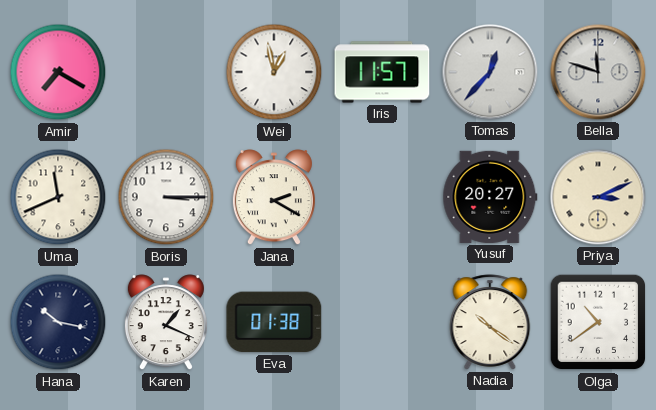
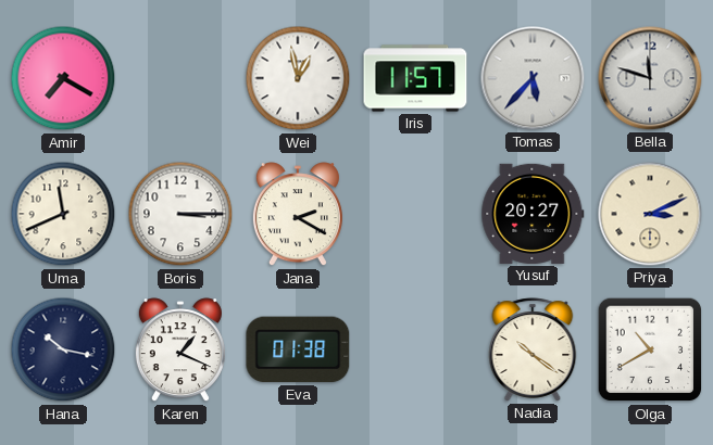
Tomas: 12:37 -> 5:37
Olga: 10:39 -> 10:40
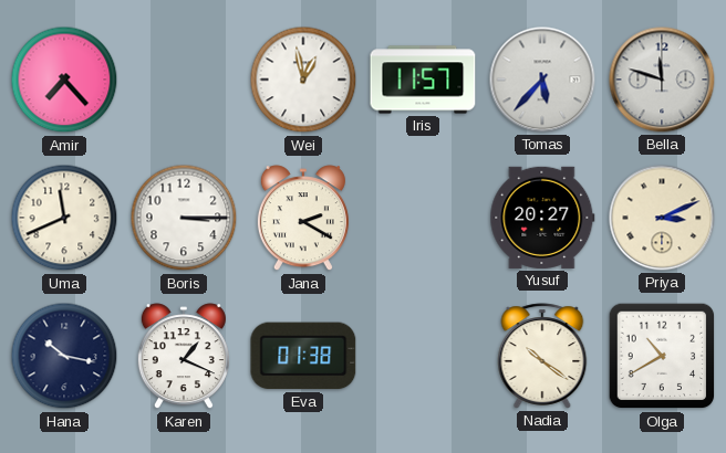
Amir: 7:20 -> 7:23
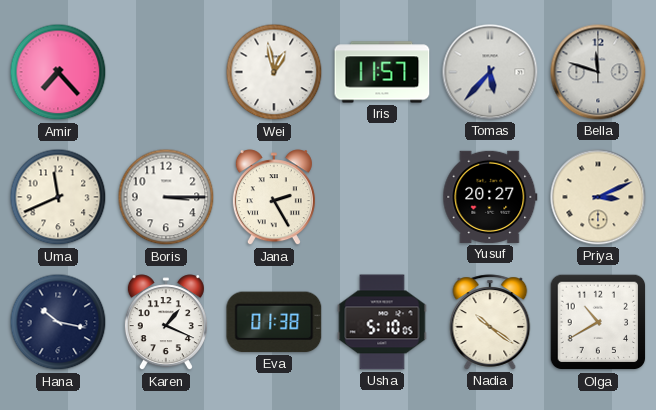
Jana: 2:20 -> 2:25
Usha: none -> 5:10
